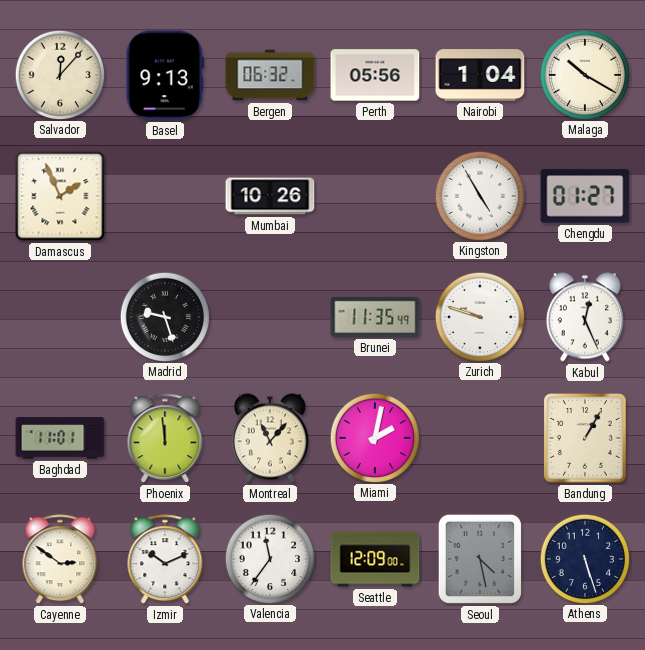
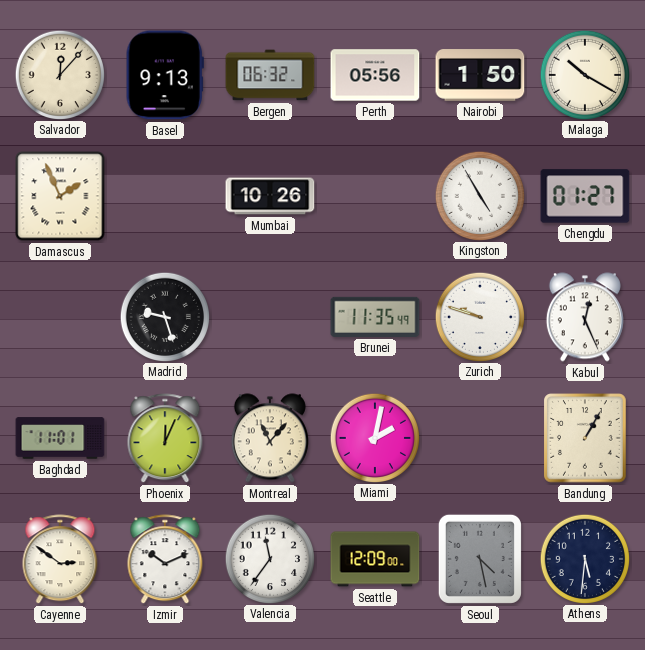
Nairobi: 1:04 -> 1:50
Phoenix: 11:59 -> 12:04
Athens: 5:27 -> 5:31
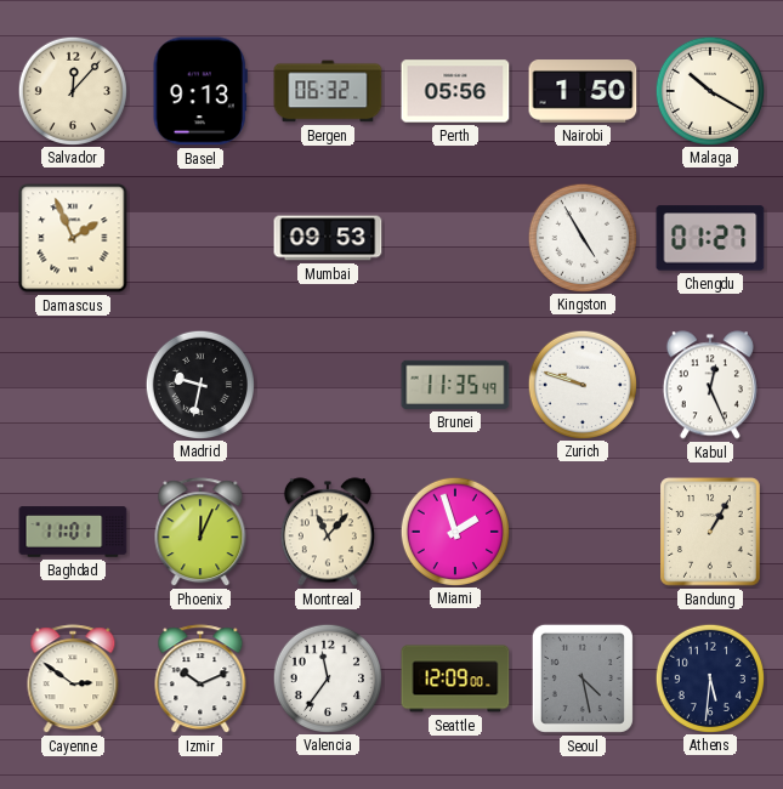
Mumbai: 10:26 -> 09:53
Madrid: 9:27 -> 9:32
Miami: 2:02 -> 1:57
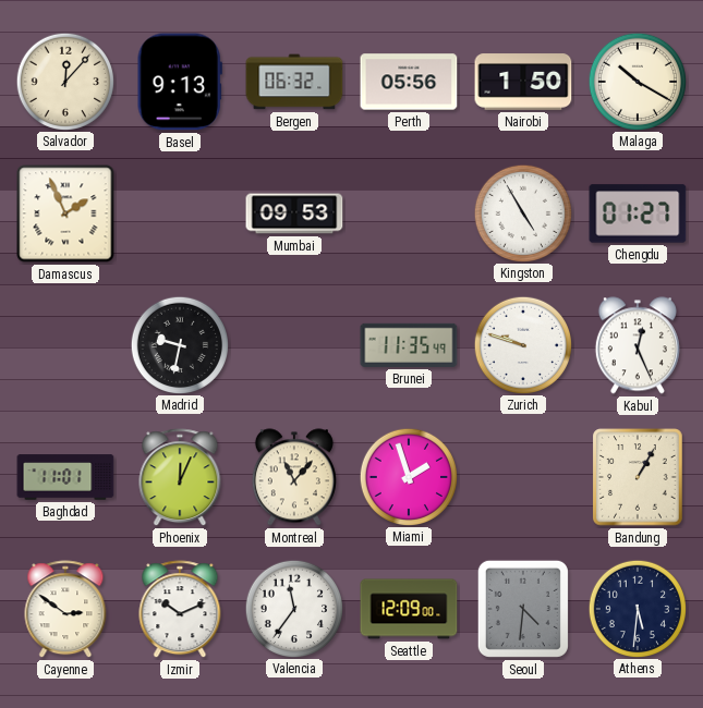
Seoul: 4:28 -> 4:31
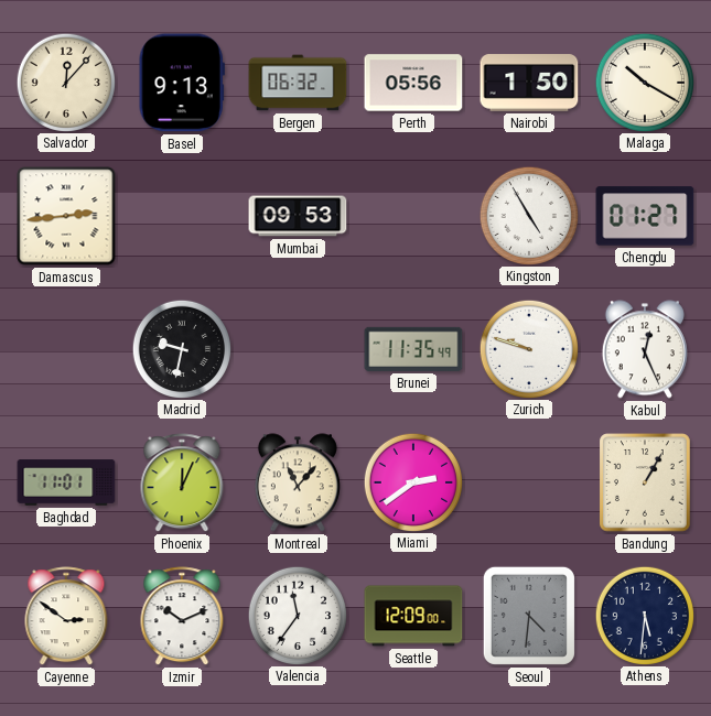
Damascus: 1:56 -> 2:44
Miami: 1:57 -> 2:39
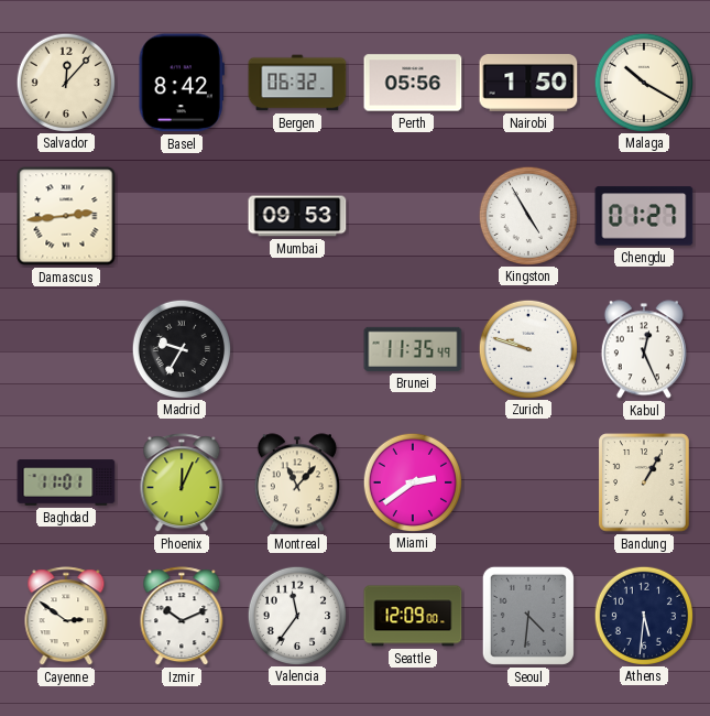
Basel: 9:13 -> 8:42
Madrid: 9:32 -> 9:35
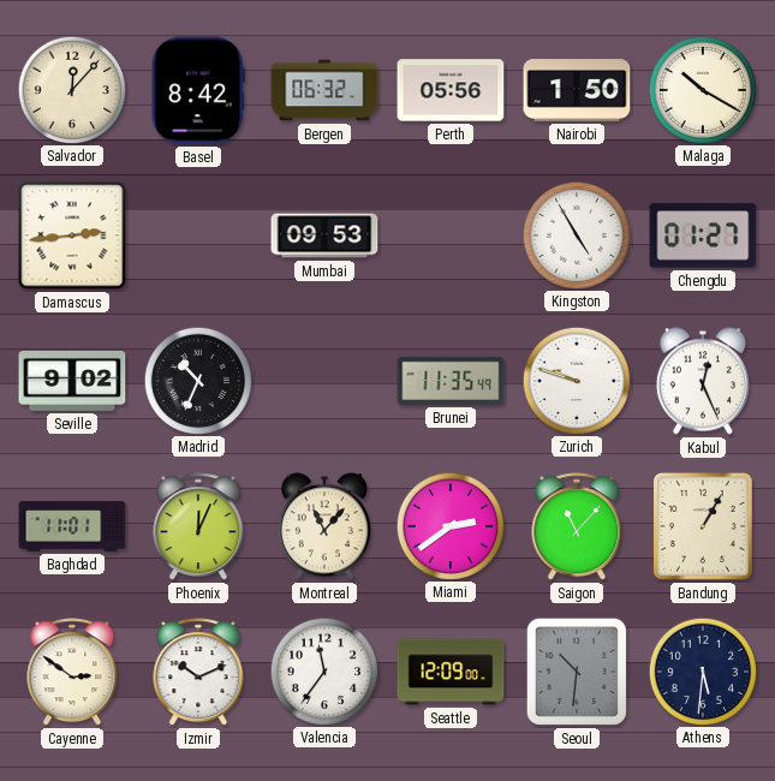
Seville: none -> 9:02
Madrid: 9:35 -> 10:34
Saigon: none -> 11:07
Seoul: 4:31 -> 10:31
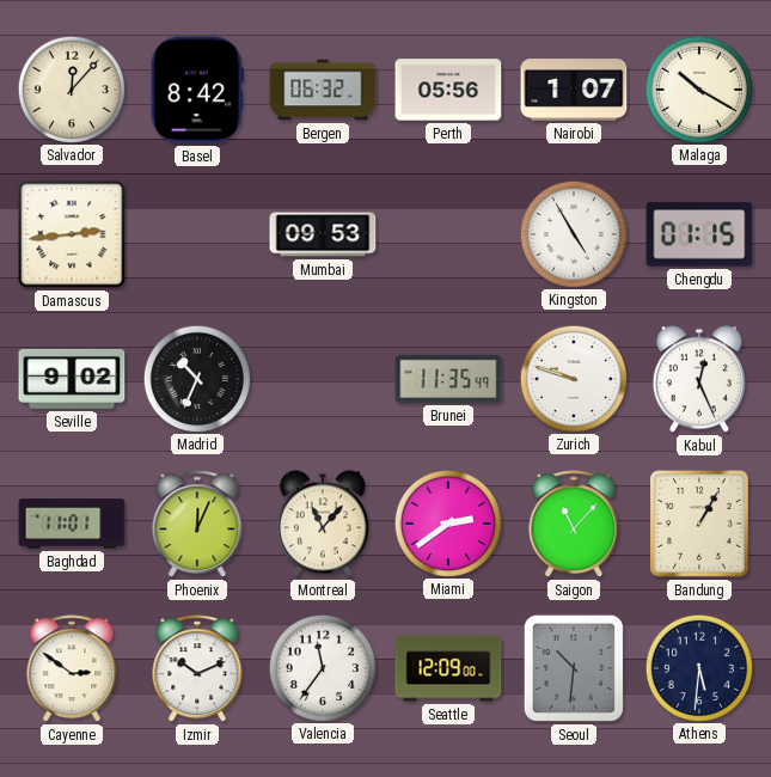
Nairobi: 1:50 -> 1:07
Chengdu: 01:27 -> 01:15
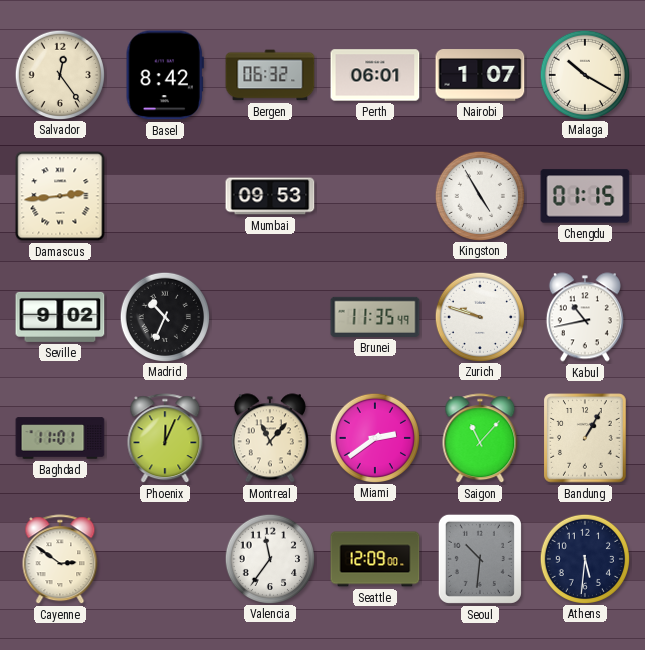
Salvador: 12:07 -> 12:24
Perth: 05:56 -> 06:01
Kabul: 12:26 -> 10:43
Izmir: 10:11 -> none
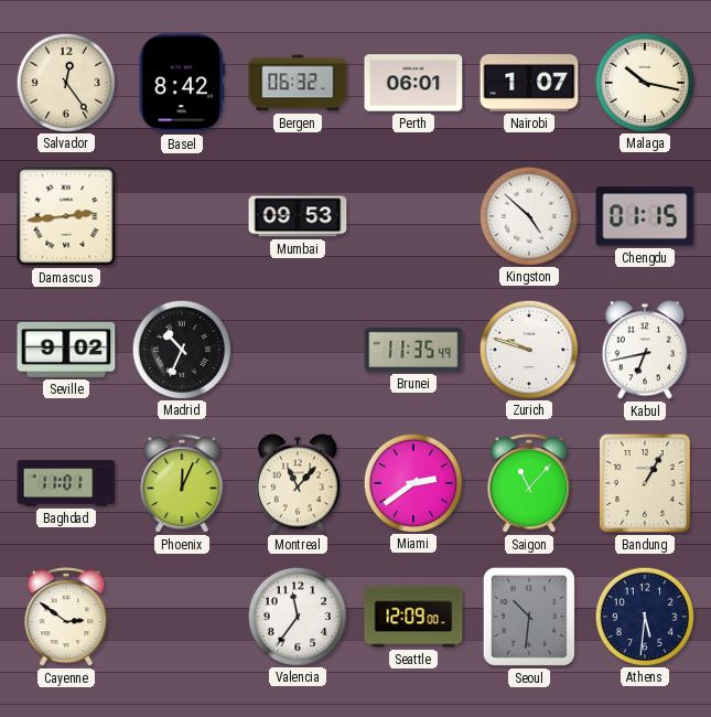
Malaga: 10:20 -> 10:17
Kingston: 4:55 -> 4:52
Kabul: 10:43 -> 6:43
